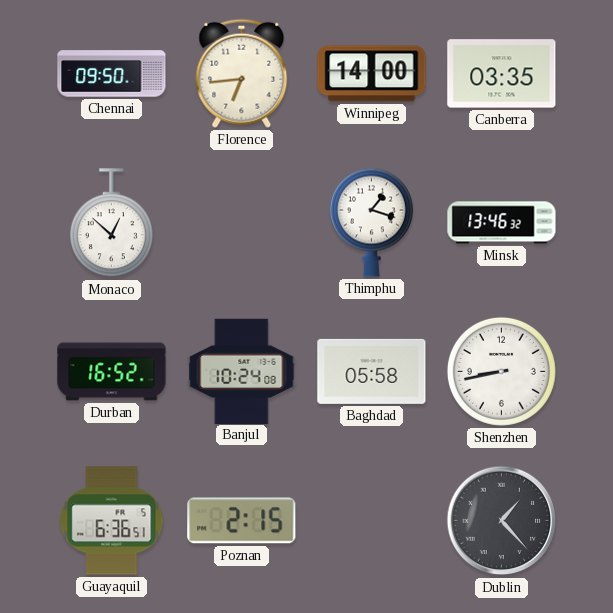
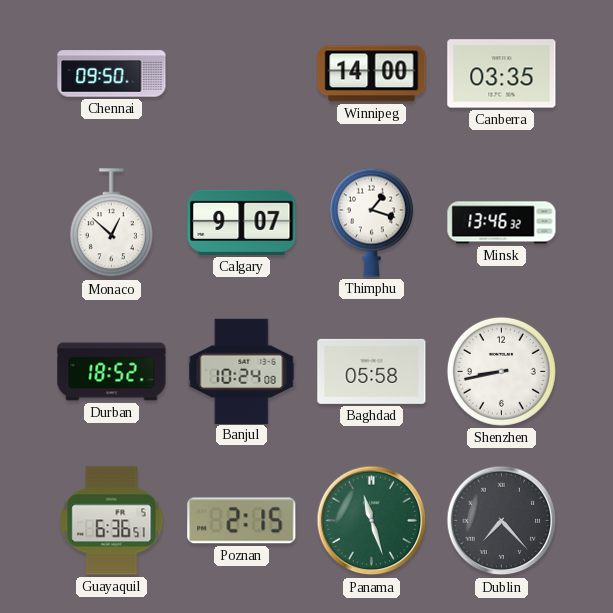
Florence: 6:44 -> none
Calgary: none -> 9:07
Durban: 16:52 -> 18:52
Panama: none -> 11:27
Dublin: 1:23 -> 7:23
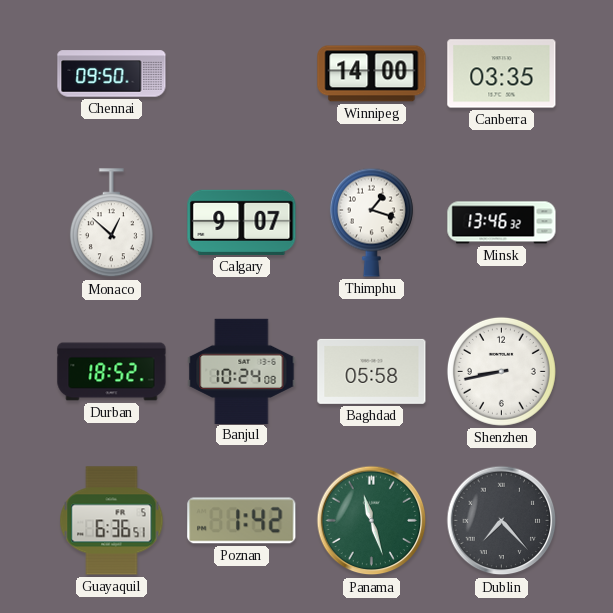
Poznan: 2:15 -> 1:42
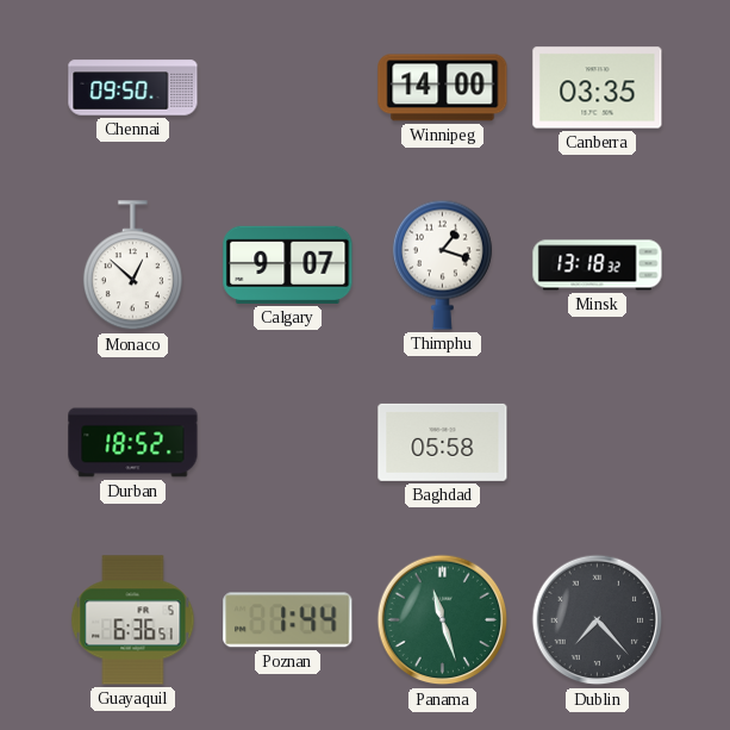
Minsk: 13:46 -> 13:18
Banjul: 10:24 -> none
Shenzhen: 8:43 -> none
Poznan: 1:42 -> 1:44
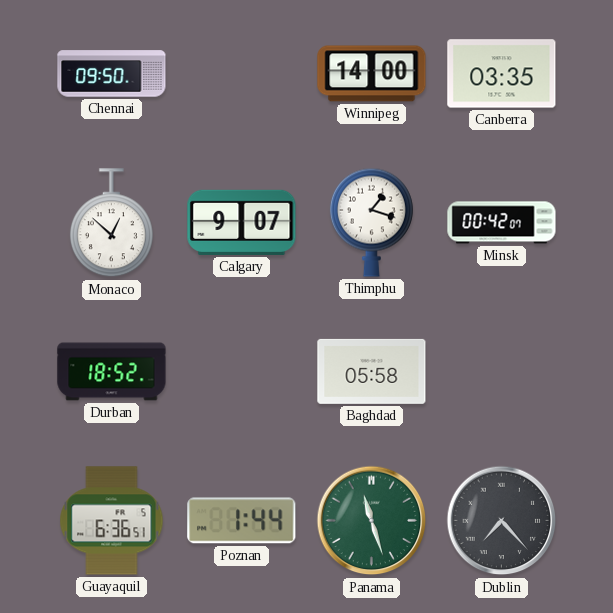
Minsk: 13:18 -> 00:42
